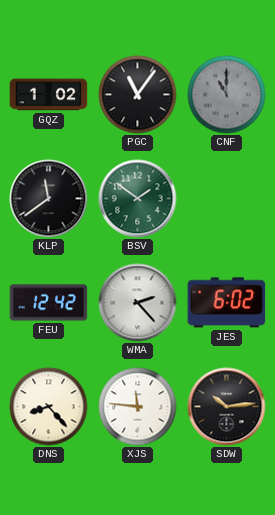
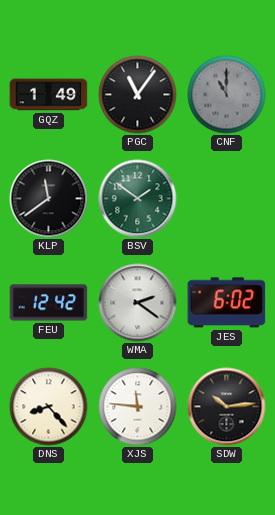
GQZ: 1:02 -> 1:49
WMA: 2:23 -> 2:21
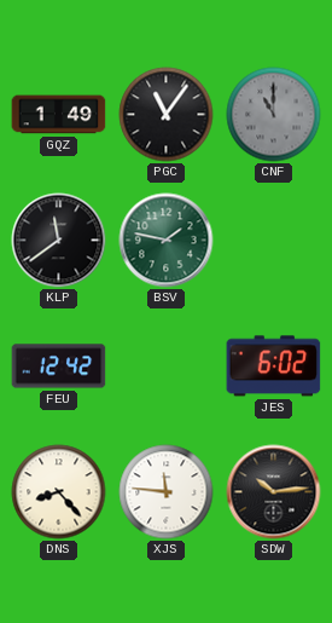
BSV: 1:51 -> 1:47
WMA: 2:21 -> none
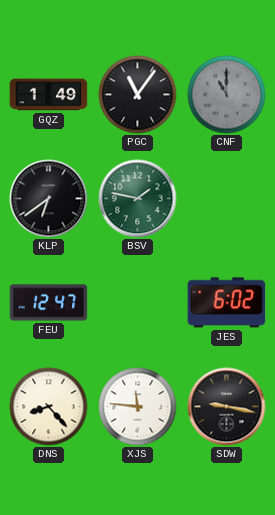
KLP: 11:39 -> 6:39
FEU: 12:42 -> 12:47
SDW: 10:14 -> 9:17
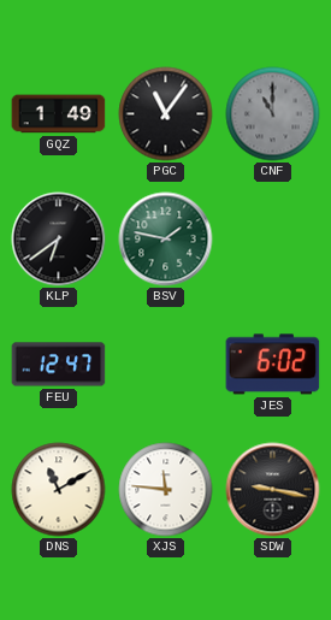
DNS: 8:23 -> 11:10
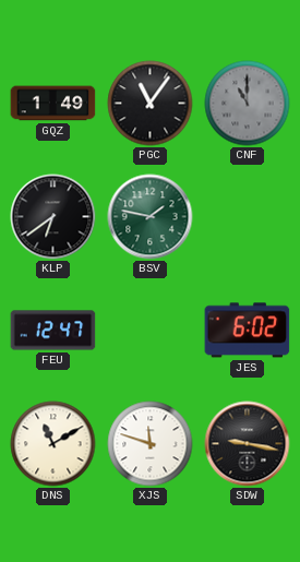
XJS: 11:46 -> 11:48
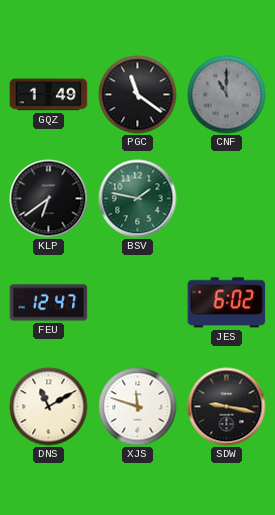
PGC: 11:06 -> 11:21
